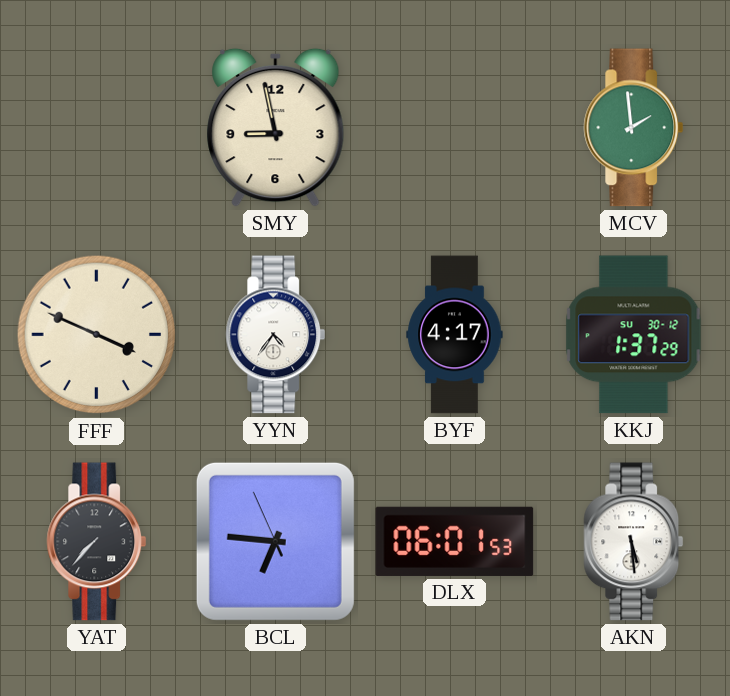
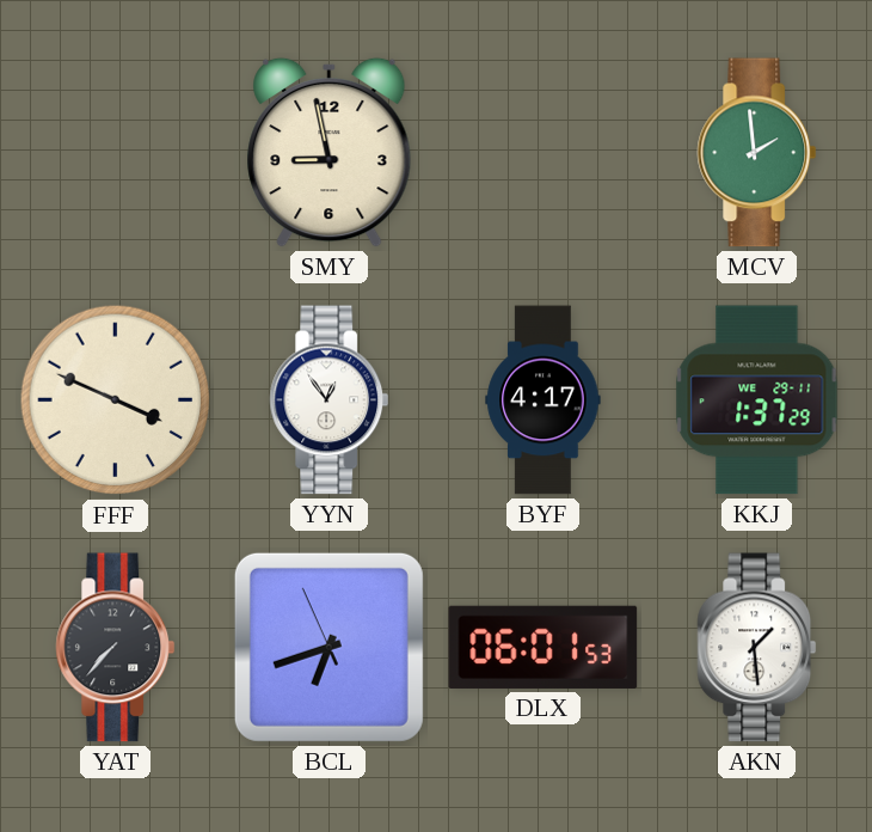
YYN: 4:36 -> 12:54
KKJ date: SU 30-12 -> WE 29-11
BCL: 6:45 -> 6:41
AKN: 5:29 -> 1:29
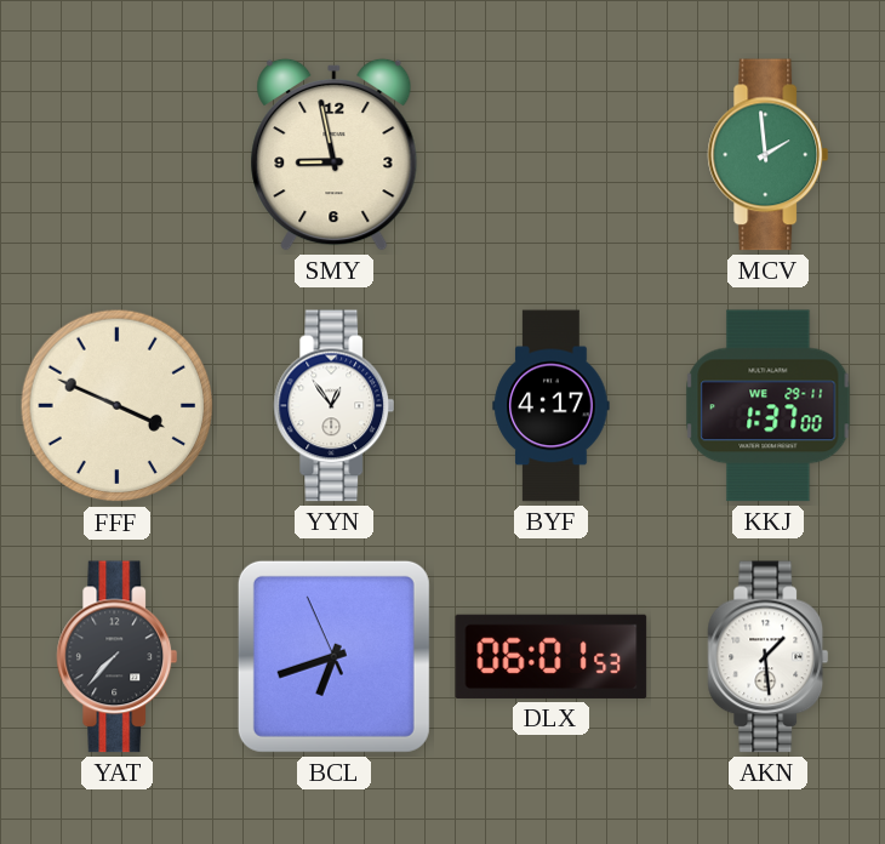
KKJ: 1:37:29 -> 1:37:00
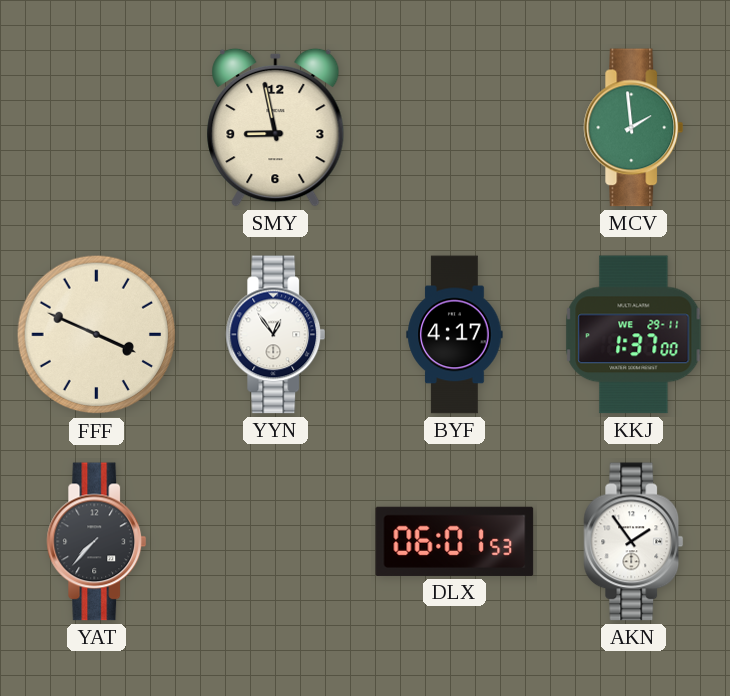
BCL: 6:41 -> none
AKN: 1:29 -> 1:54
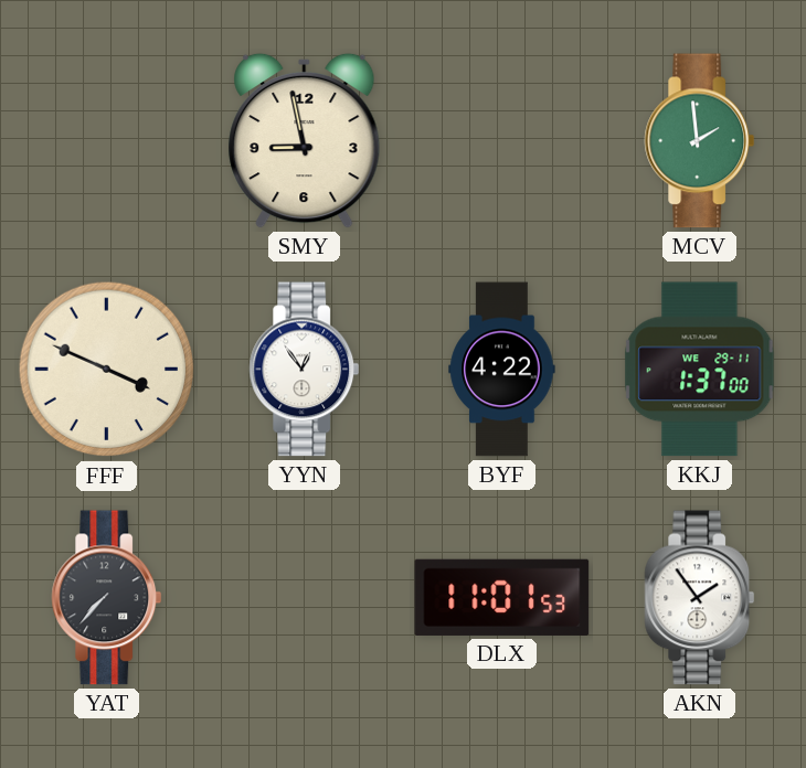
BYF: 4:17 -> 4:22
DLX: 06:01 -> 11:01
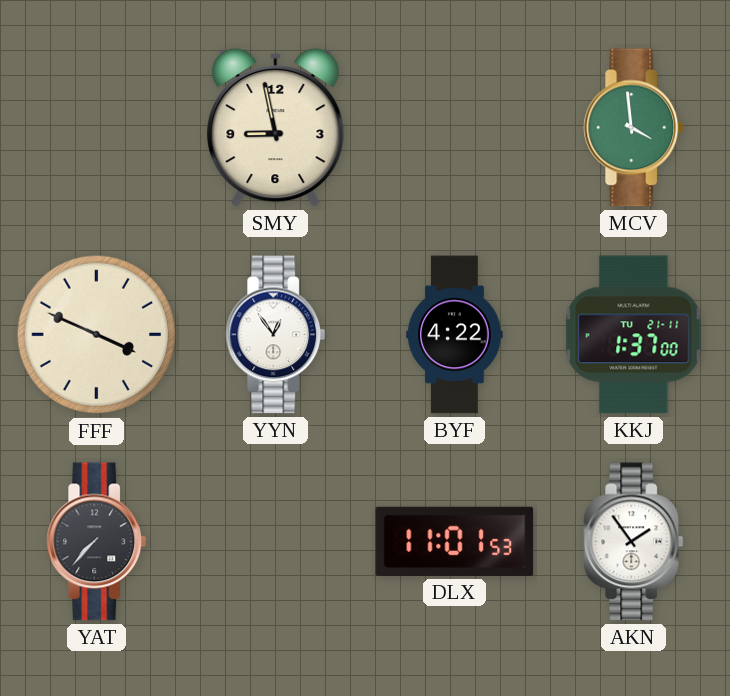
MCV: 1:59 -> 3:59
KKJ date: WE 29-11 -> TU 21-11
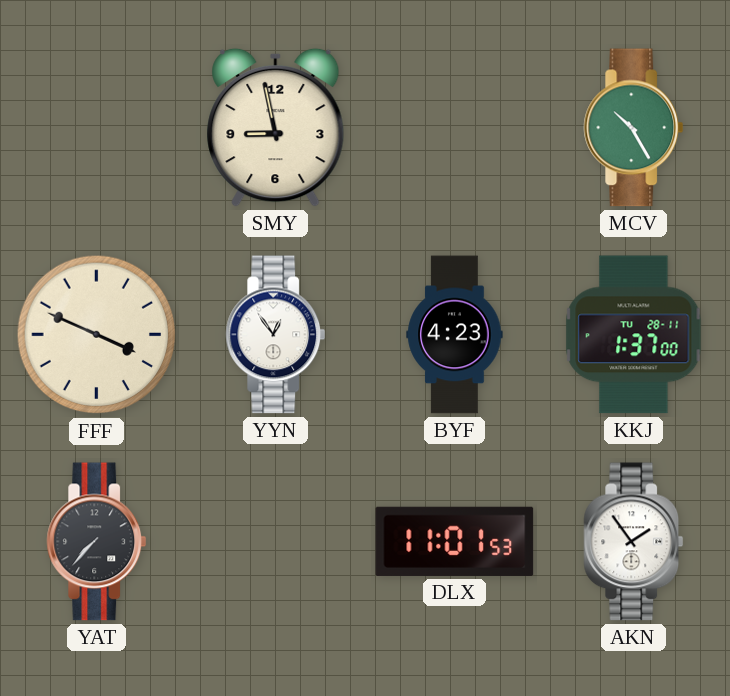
MCV: 3:59 -> 10:25
BYF: 4:22 -> 4:23
KKJ date: TU 21-11 -> TU 28-11
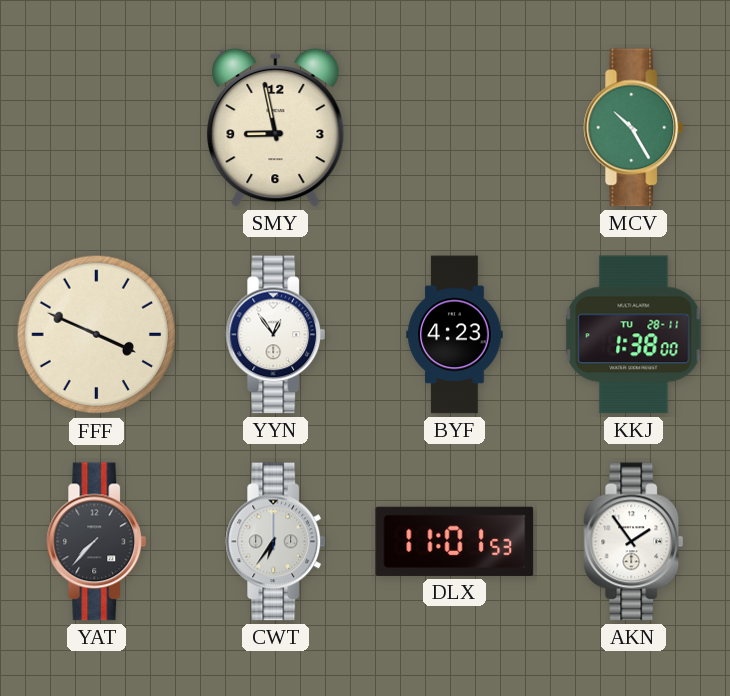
KKJ: 1:37 -> 1:38
CWT: none -> 6:36
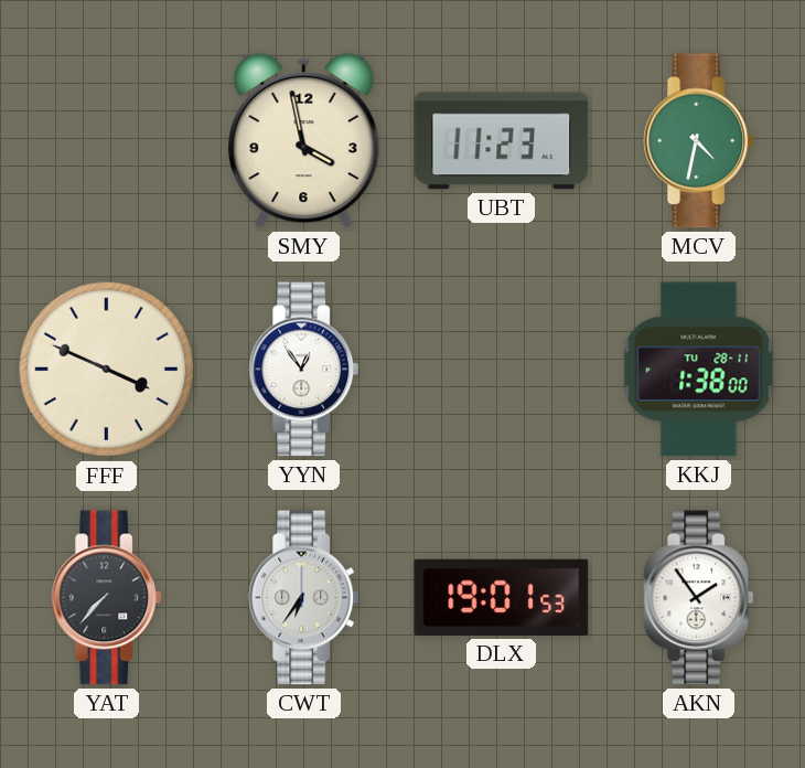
SMY: 8:58 -> 3:58
UBT: none -> 11:23
MCV: 10:25 -> 4:32
BYF: 4:23 -> none
DLX: 11:01 -> 19:01
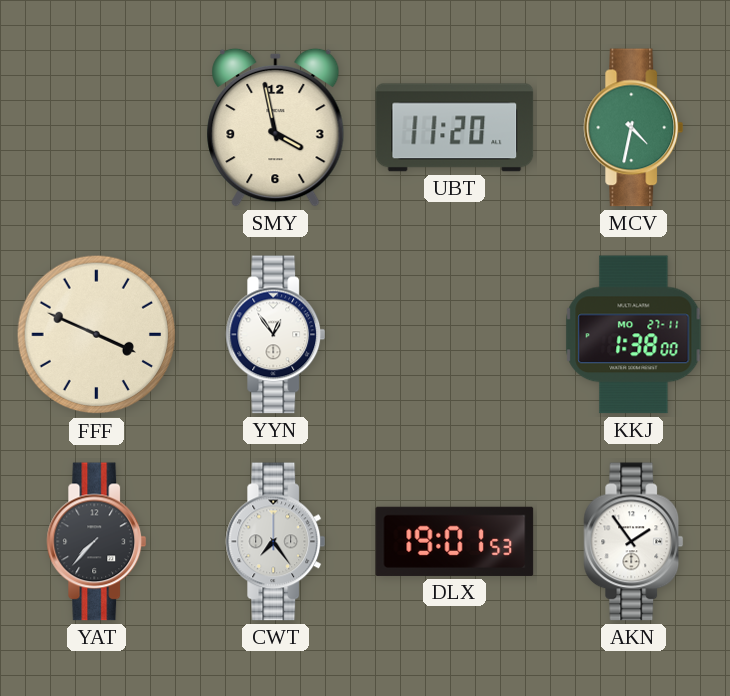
UBT: 11:23 -> 11:20
KKJ date: TU 28-11 -> MO 27-11
CWT: 6:36 -> 7:24
